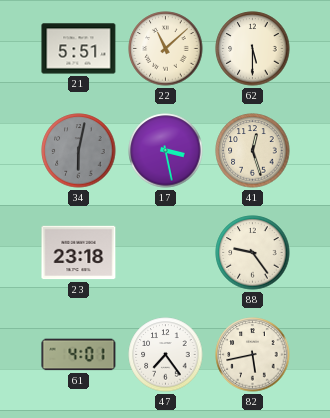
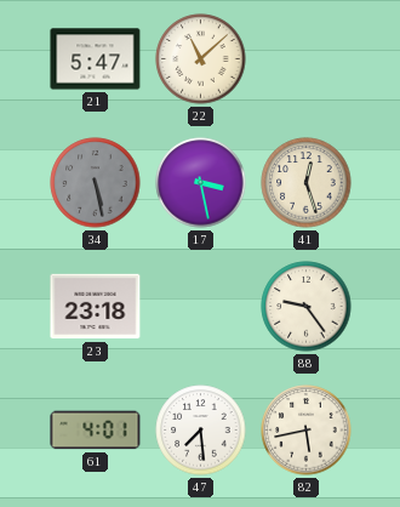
21: 5:51 -> 5:47
62: 5:30 -> none
34: 6:02 -> 5:28
47: 7:24 -> 7:29
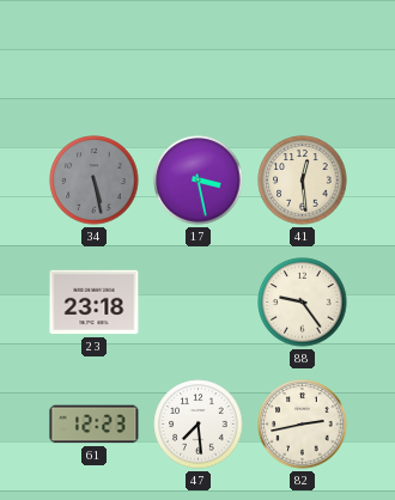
21: 5:47 -> none
22: 11:08 -> none
41: 12:27 -> 12:29
61: 4:01 -> 12:23
82: 5:43 -> 2:43
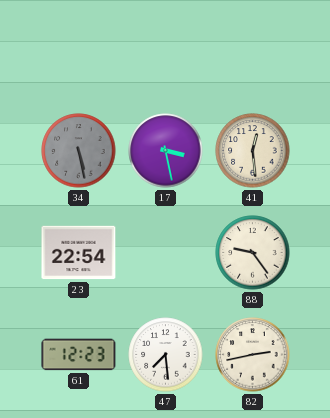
23: 23:18 -> 22:54
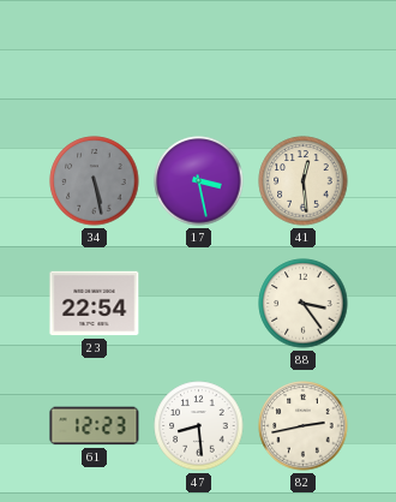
88: 9:24 -> 3:24
47: 7:29 -> 8:29
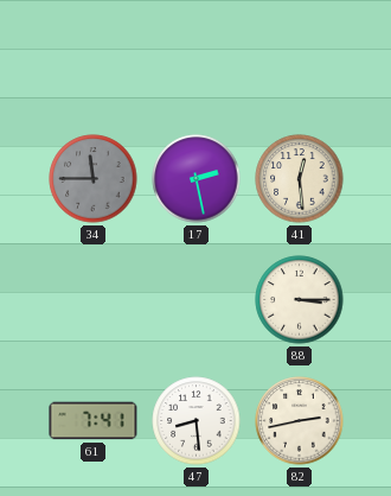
34: 5:28 -> 11:45
17: 3:28 -> 2:28
23: 22:54 -> none
88: 3:24 -> 3:15
61: 12:23 -> 7:41
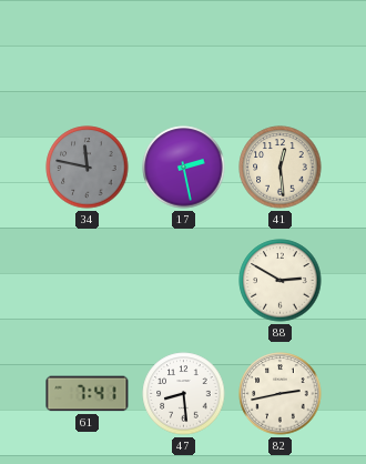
34: 11:45 -> 11:47
88: 3:15 -> 2:50
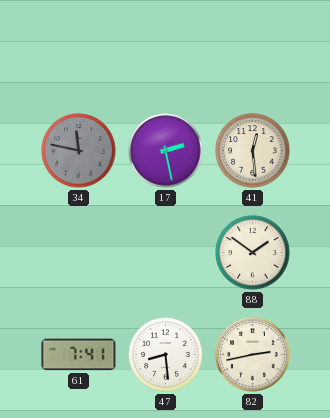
88: 2:50 -> 1:51
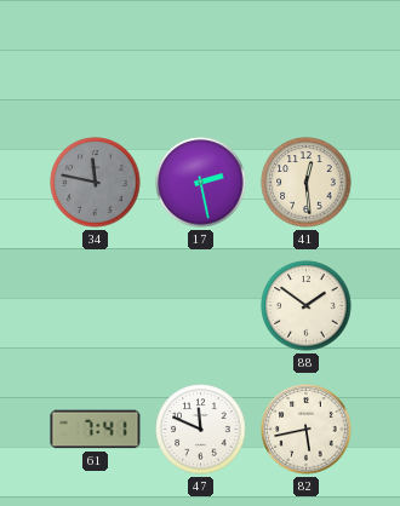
47: 8:29 -> 11:49
82: 2:43 -> 5:43
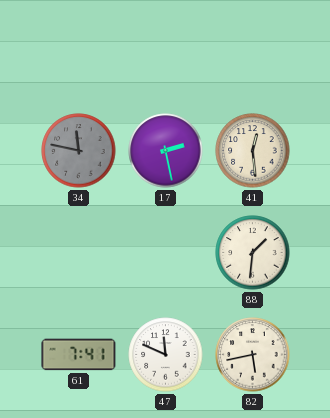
88: 1:51 -> 1:31
